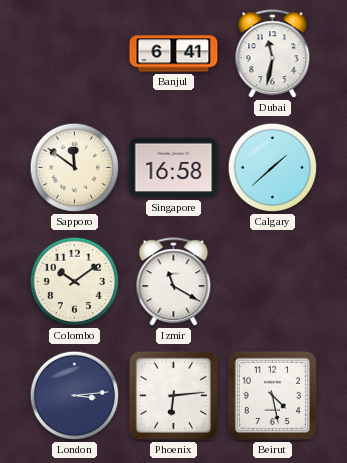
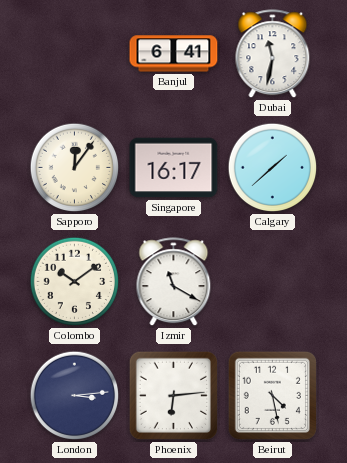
Sapporo: 11:51 -> 12:06
Singapore: 16:58 -> 16:17
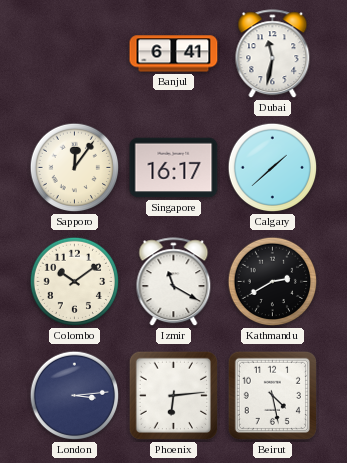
Kathmandu: none -> 2:40
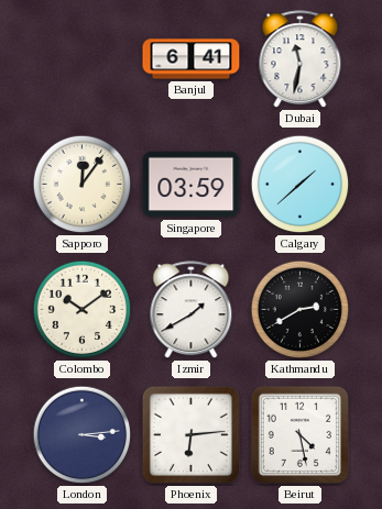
Singapore: 16:17 -> 03:59
Izmir: 11:20 -> 1:40
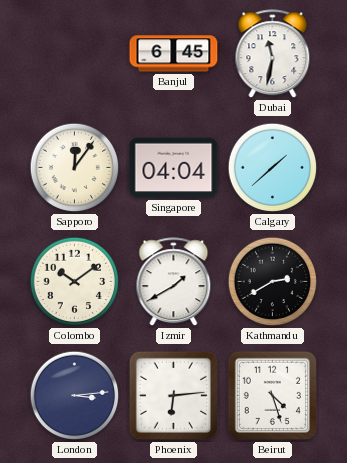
Banjul: 6:41 -> 6:45
Singapore: 03:59 -> 04:04
Beirut: 4:28 -> 4:27
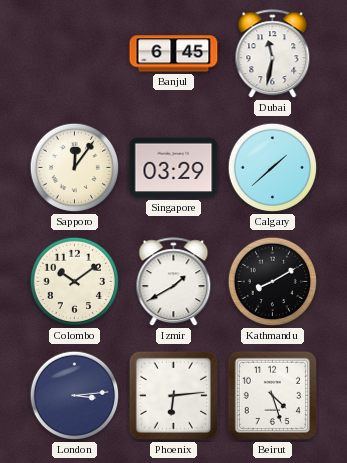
Singapore: 04:04 -> 03:29
Kathmandu: 2:40 -> 8:10
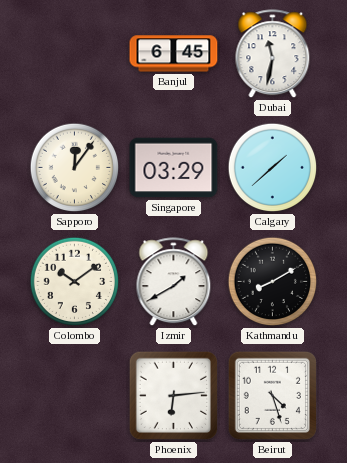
London: 3:14 -> none
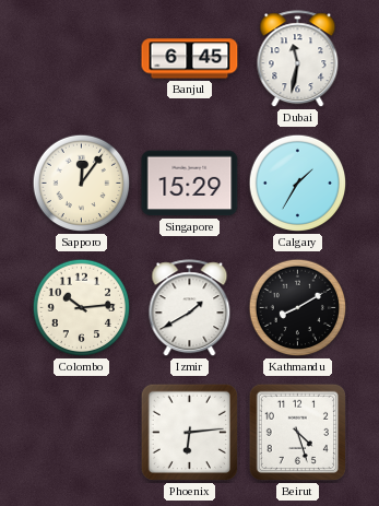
Singapore: 03:29 -> 15:29
Calgary: 1:38 -> 1:35
Colombo: 10:09 -> 10:14
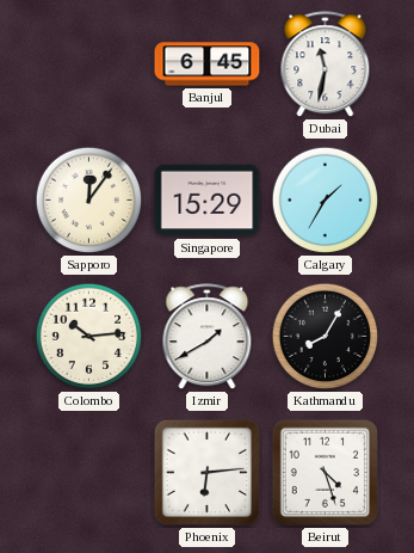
Kathmandu: 8:10 -> 8:05
